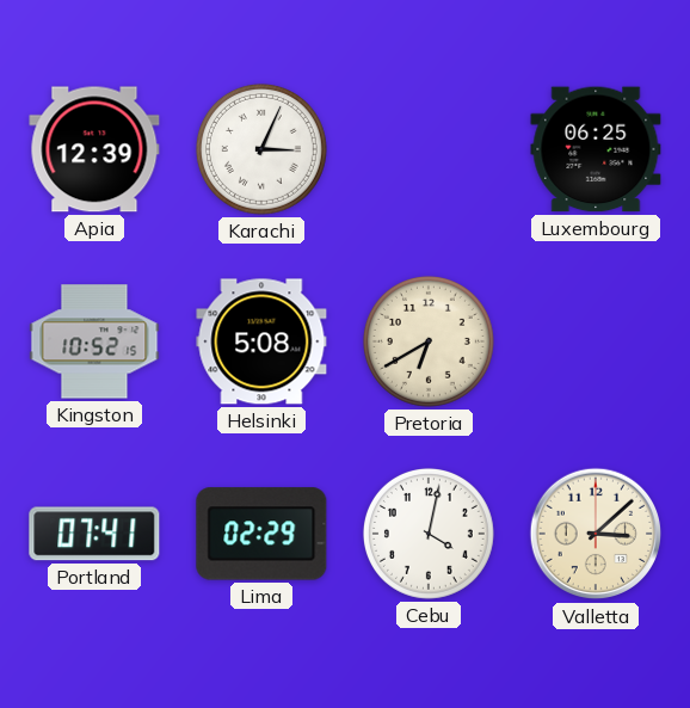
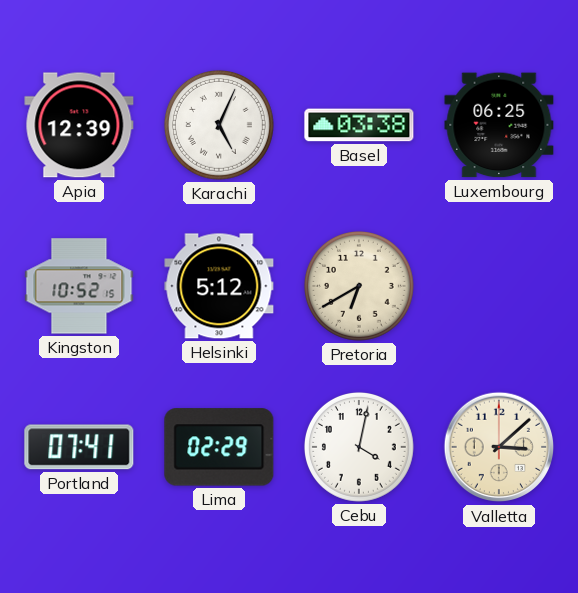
Karachi: 3:04 -> 5:04
Basel: none -> 03:38
Helsinki: 5:08 -> 5:12
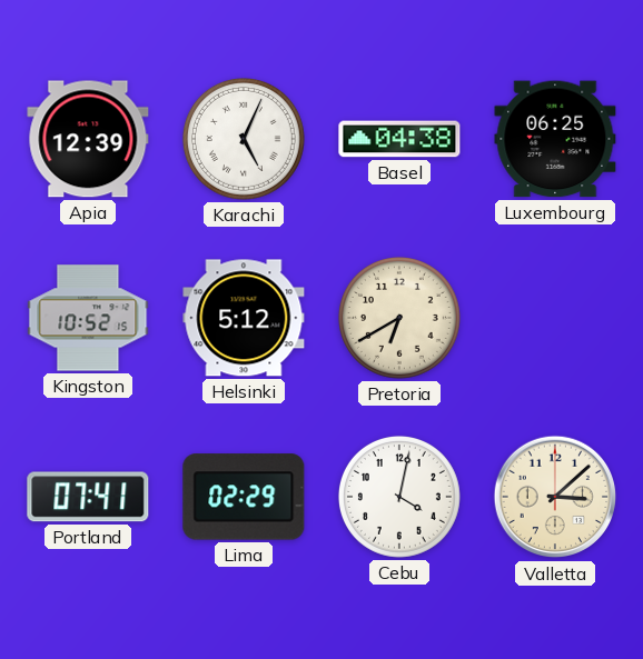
Basel: 03:38 -> 04:38
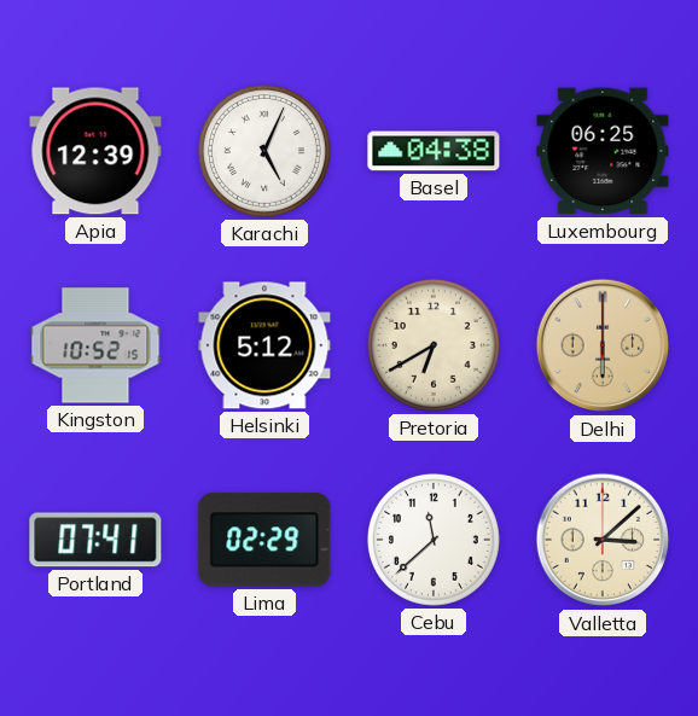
Delhi: none -> 6:00
Cebu: 4:02 -> 11:38
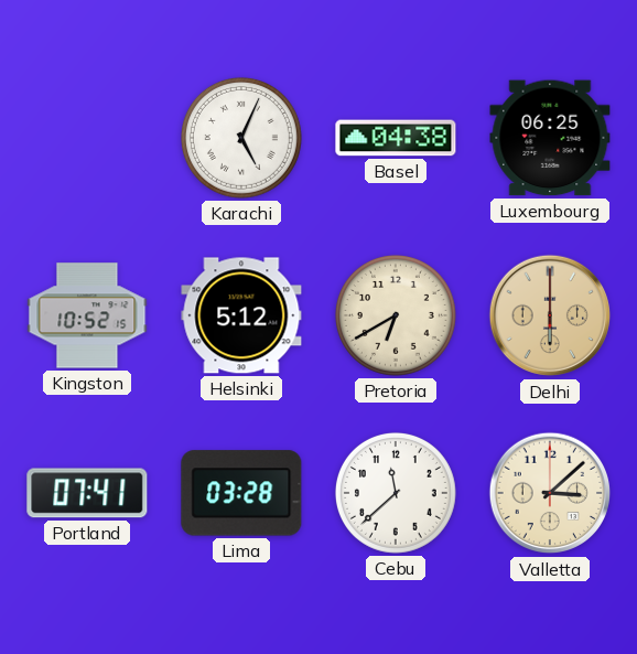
Apia: 12:39 -> none
Lima: 02:29 -> 03:28
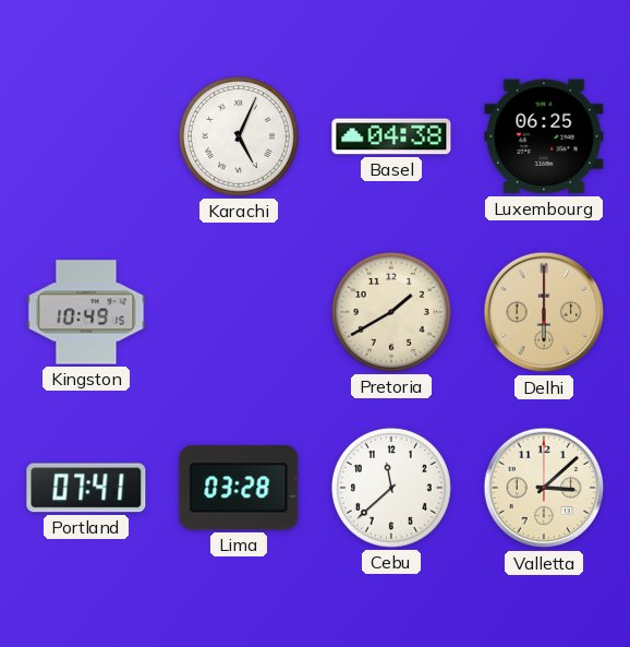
Kingston: 10:52 -> 10:49
Helsinki: 5:12 -> none
Pretoria: 6:40 -> 1:40
